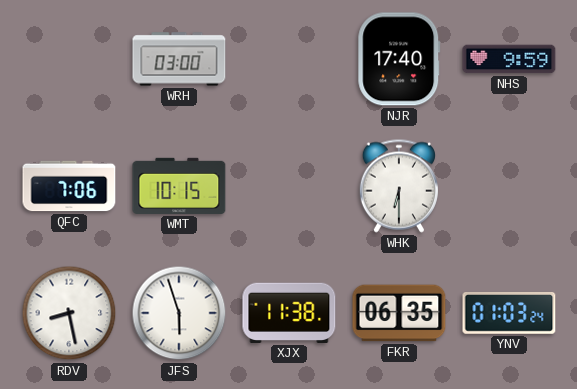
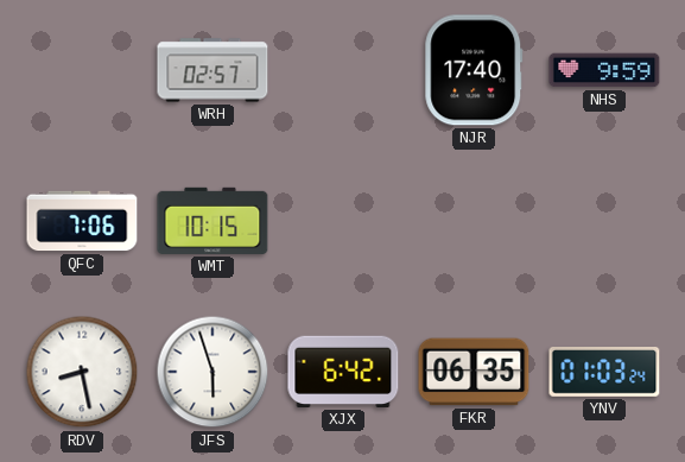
WRH: 03:00 -> 02:57
WHK: 6:30 -> none
XJX: 11:38 -> 6:42
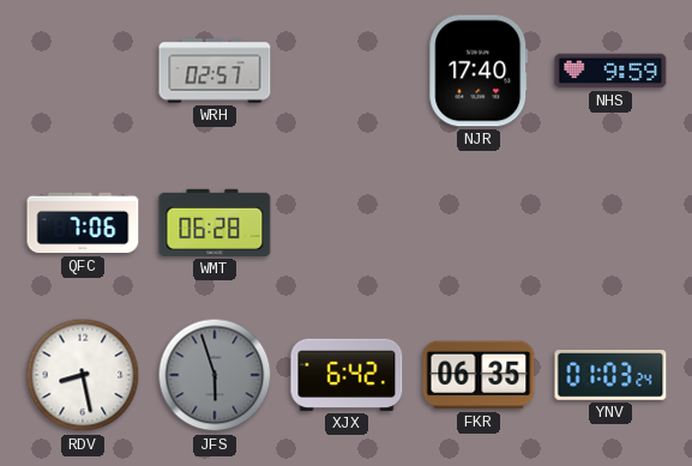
WMT: 10:15 -> 06:28
JFS dial: white -> grey
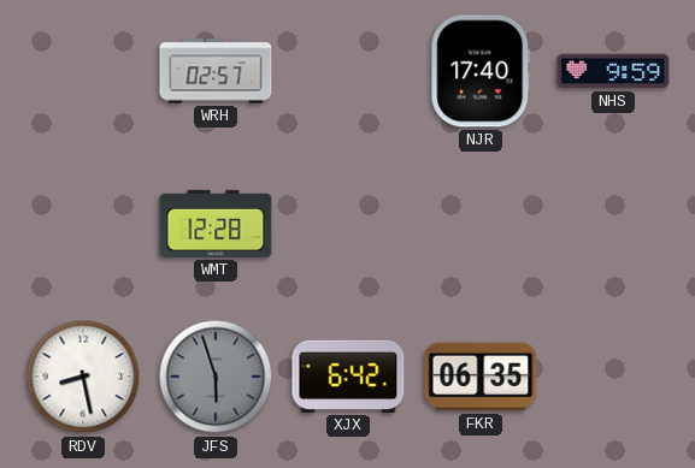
QFC: 7:06 -> none
WMT: 06:28 -> 12:28
YNV: 01:03 -> none
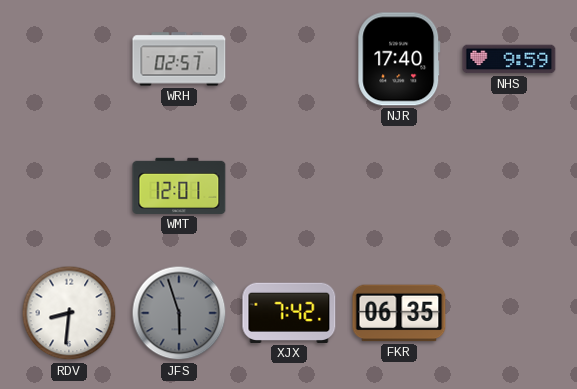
WMT: 12:28 -> 12:01
RDV: 8:28 -> 8:31
XJX: 6:42 -> 7:42
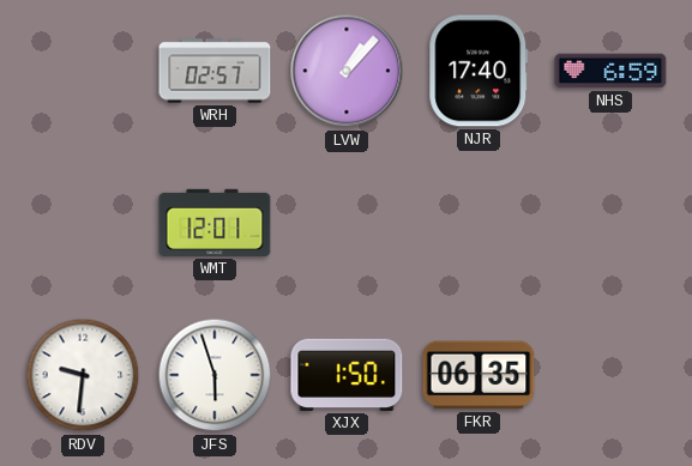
LVW: none -> 1:07
NHS: 9:59 -> 6:59
RDV: 8:31 -> 9:31
JFS dial: grey -> white
XJX: 7:42 -> 1:50
